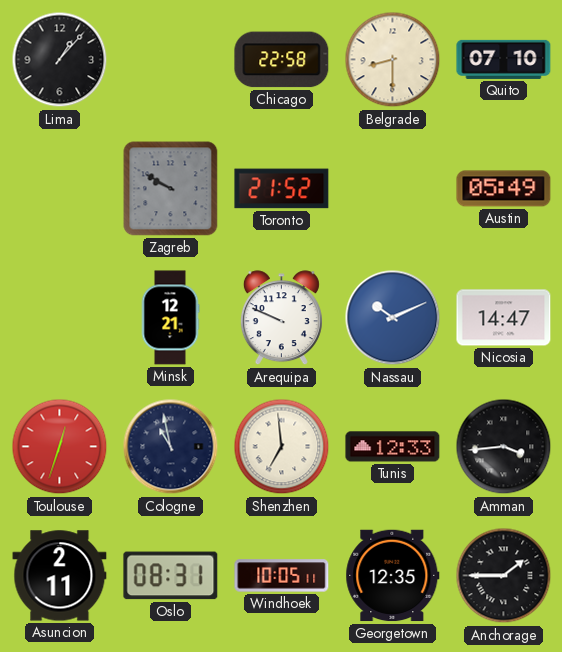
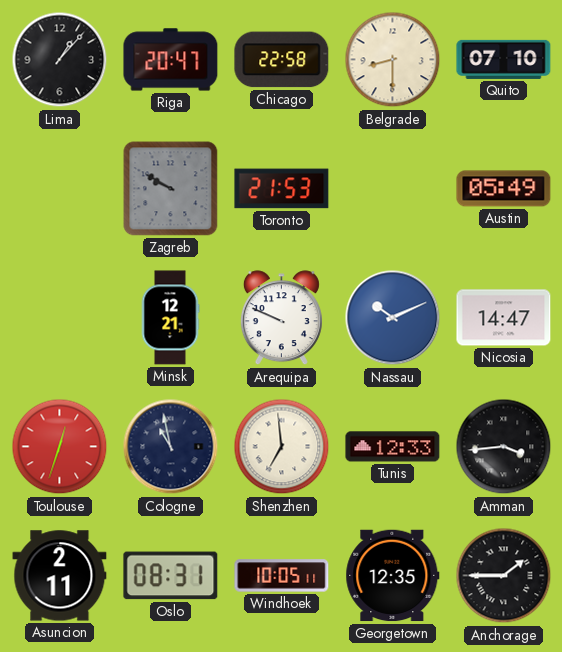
Riga: none -> 20:47
Toronto: 21:52 -> 21:53
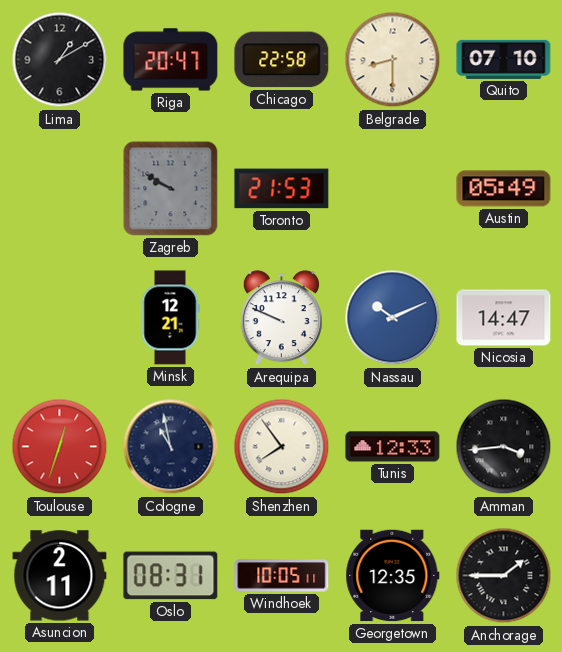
Lima: 1:07 -> 1:10
Shenzhen: 6:59 -> 7:54
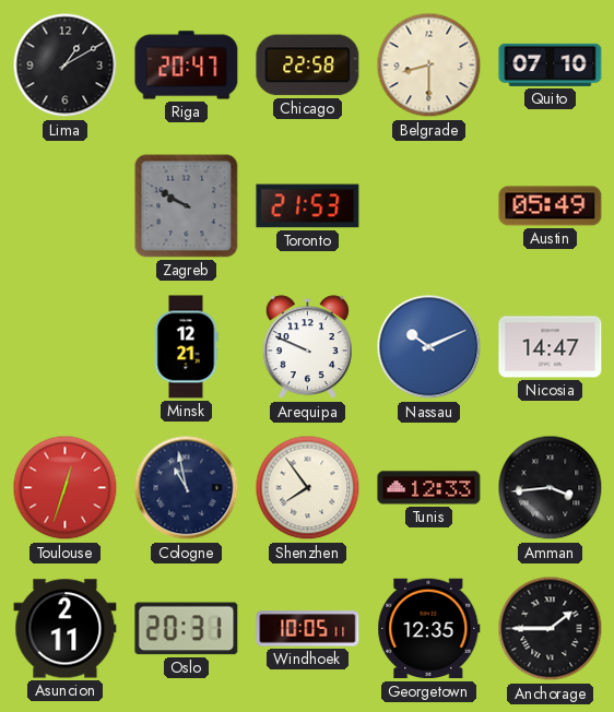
Oslo: 08:31 -> 20:31
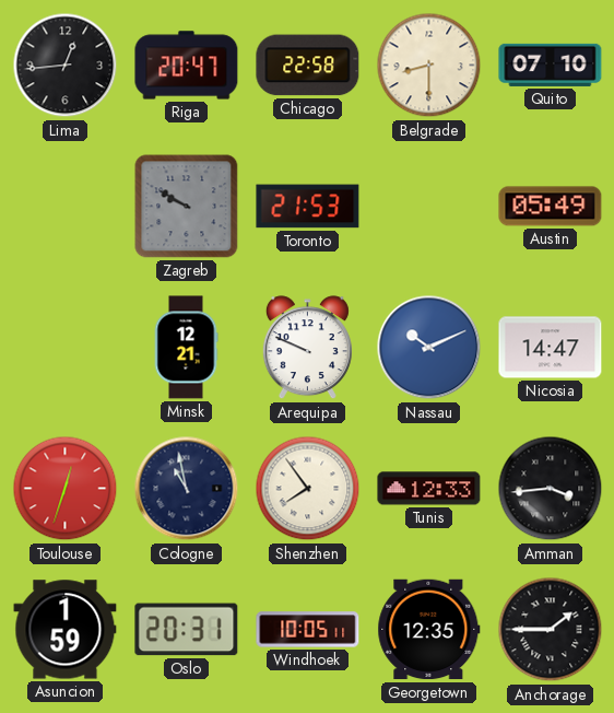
Lima: 1:10 -> 12:44
Asuncion: 2:11 -> 1:59
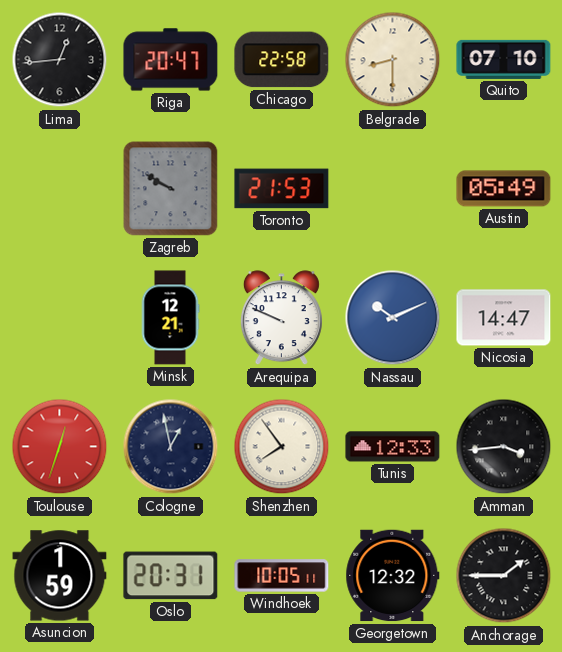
Cologne: 10:58 -> 12:58
Georgetown: 12:35 -> 12:32
